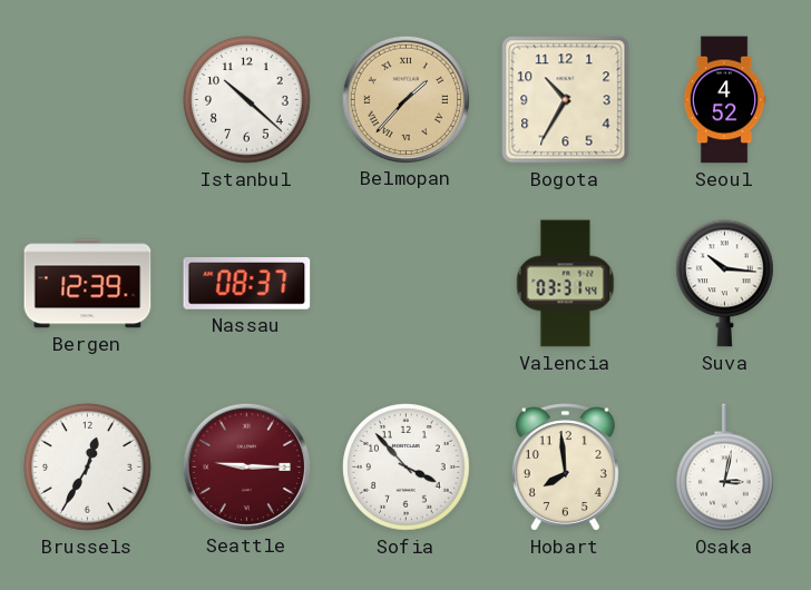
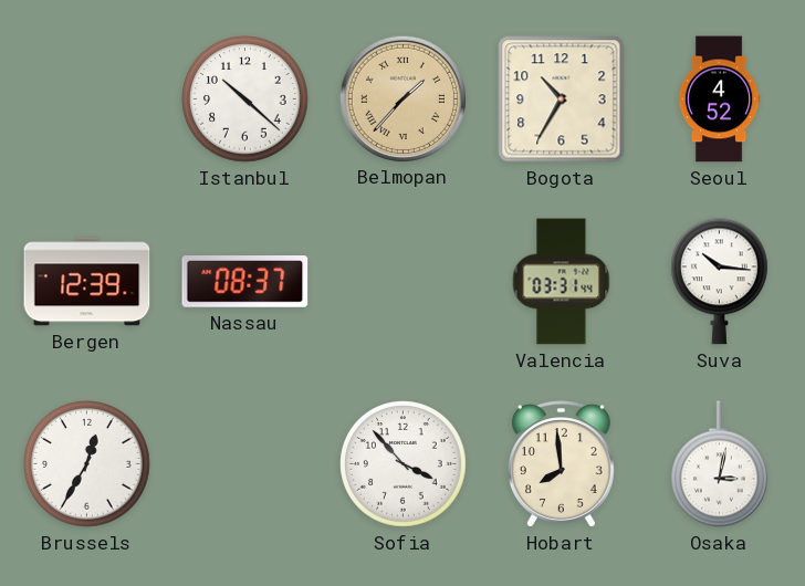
Seattle: 9:15 -> none
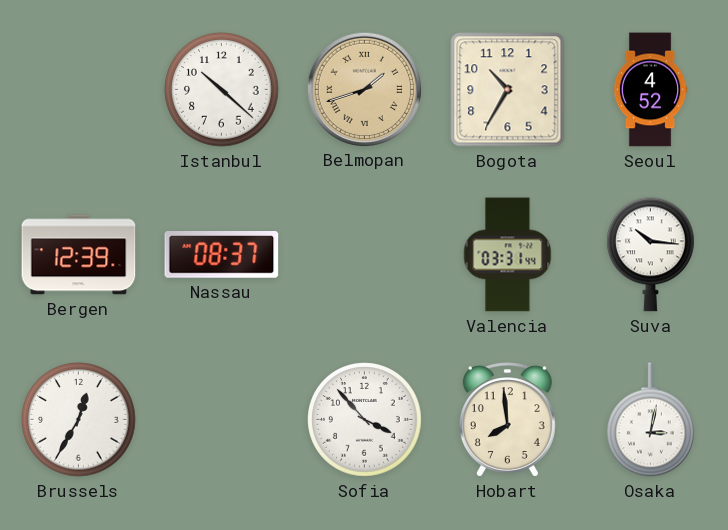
Belmopan: 1:37 -> 1:42
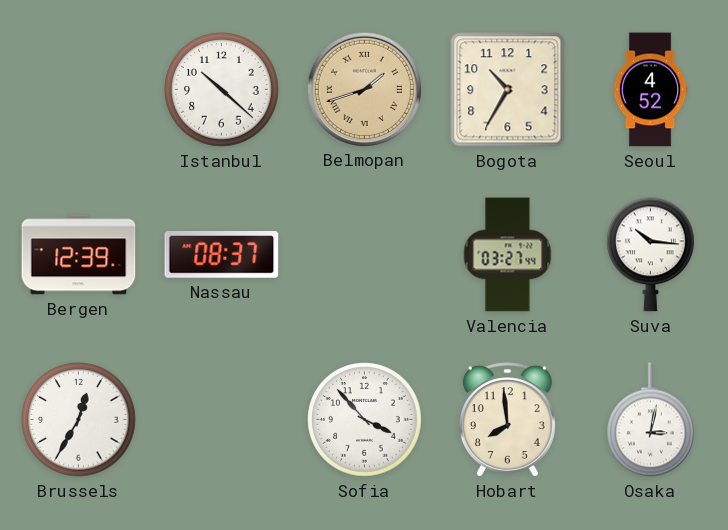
Valencia: 03:31 -> 03:27
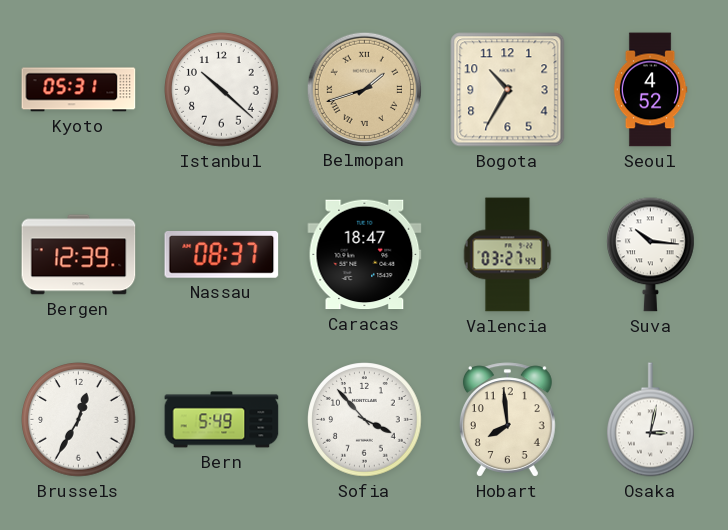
Kyoto: none -> 05:31
Caracas: none -> 18:47
Bern: none -> 5:49
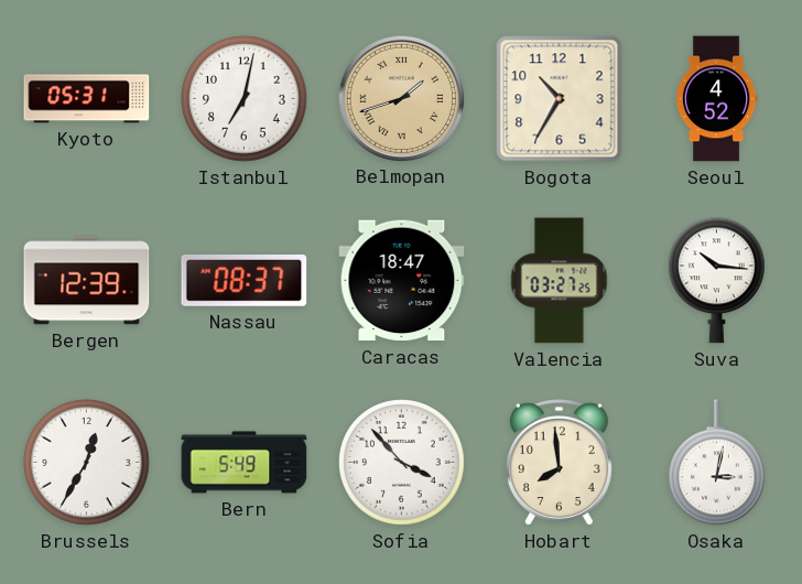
Istanbul: 10:22 -> 7:02
Valencia: 03:27:44 -> 03:27:25
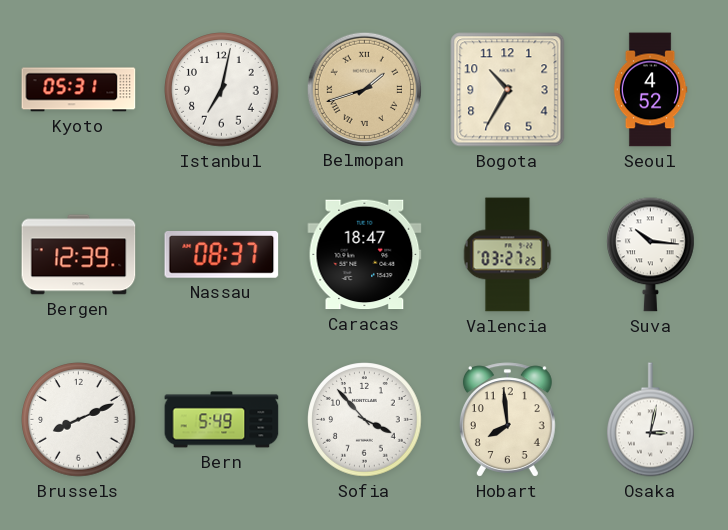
Brussels: 12:35 -> 8:11
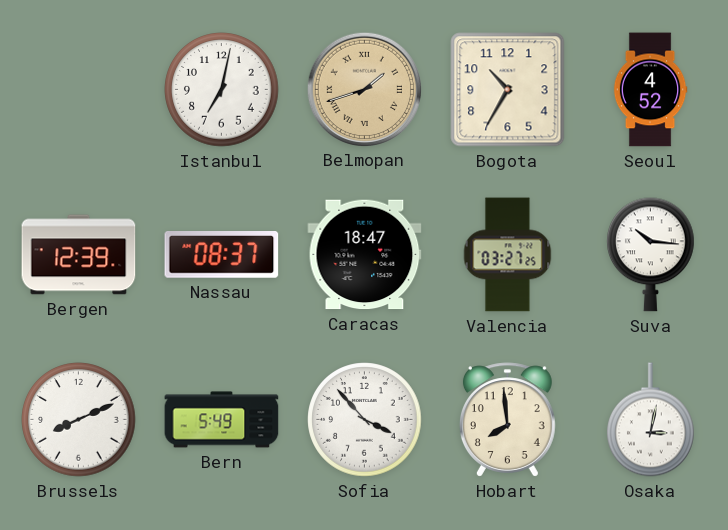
Kyoto: 05:31 -> none
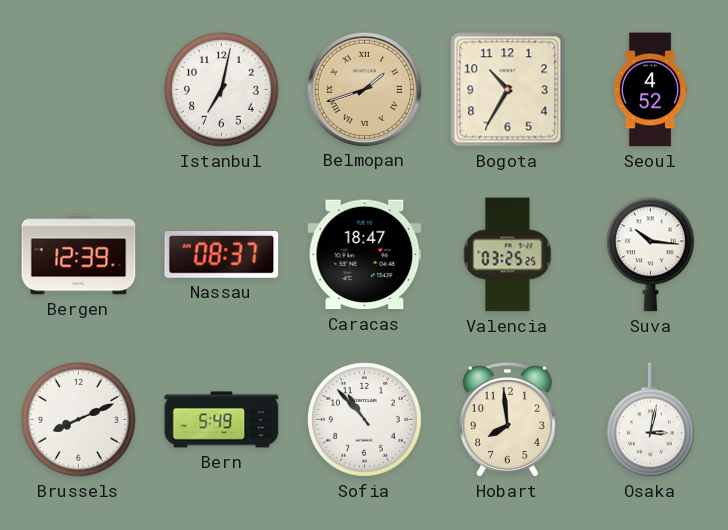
Valencia: 03:27 -> 03:25
Sofia: 3:53 -> 10:53
